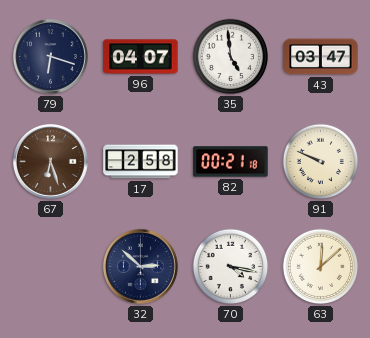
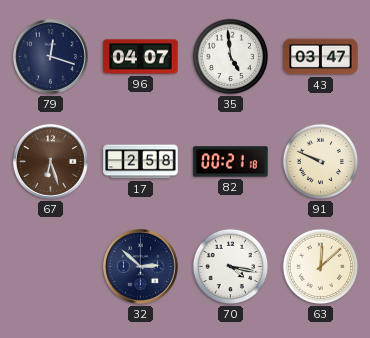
79: 6:18 -> 12:18
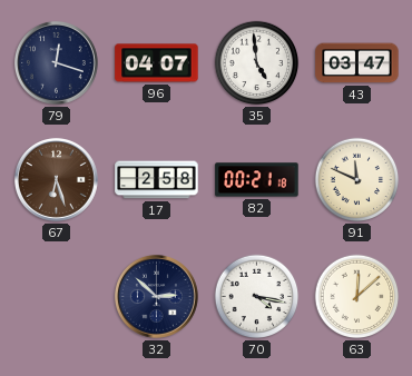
91: 9:49 -> 11:49
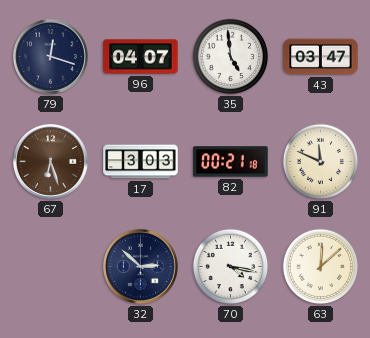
17: 2:58 -> 3:03
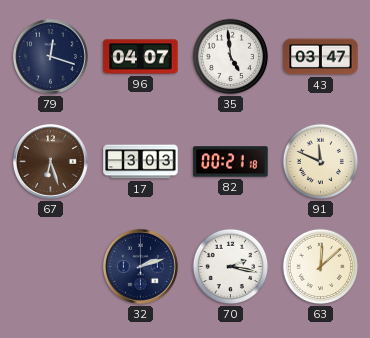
32: 2:52 -> 2:12
70: 4:17 -> 2:17
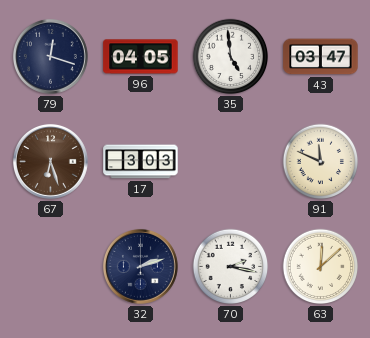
96: 04:07 -> 04:05
82: 00:21 -> none
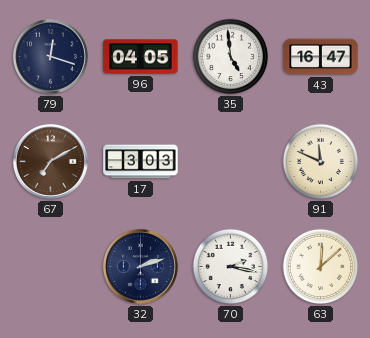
43: 03:47 -> 16:47
67: 6:27 -> 7:10
